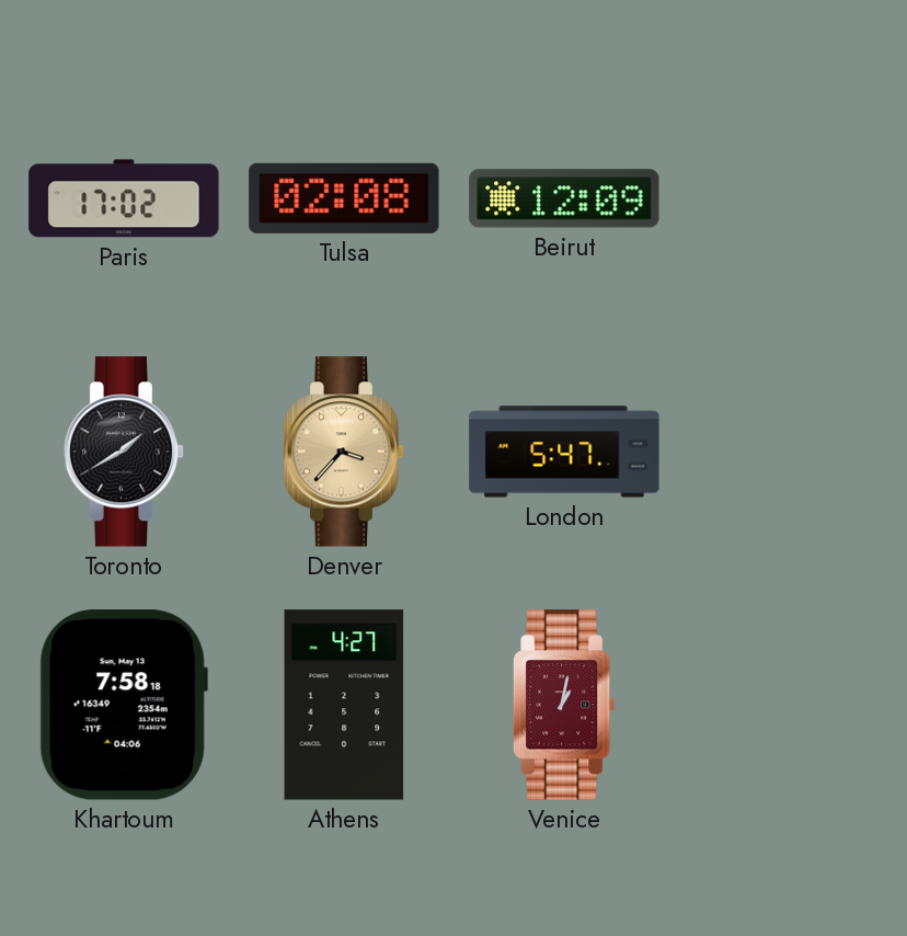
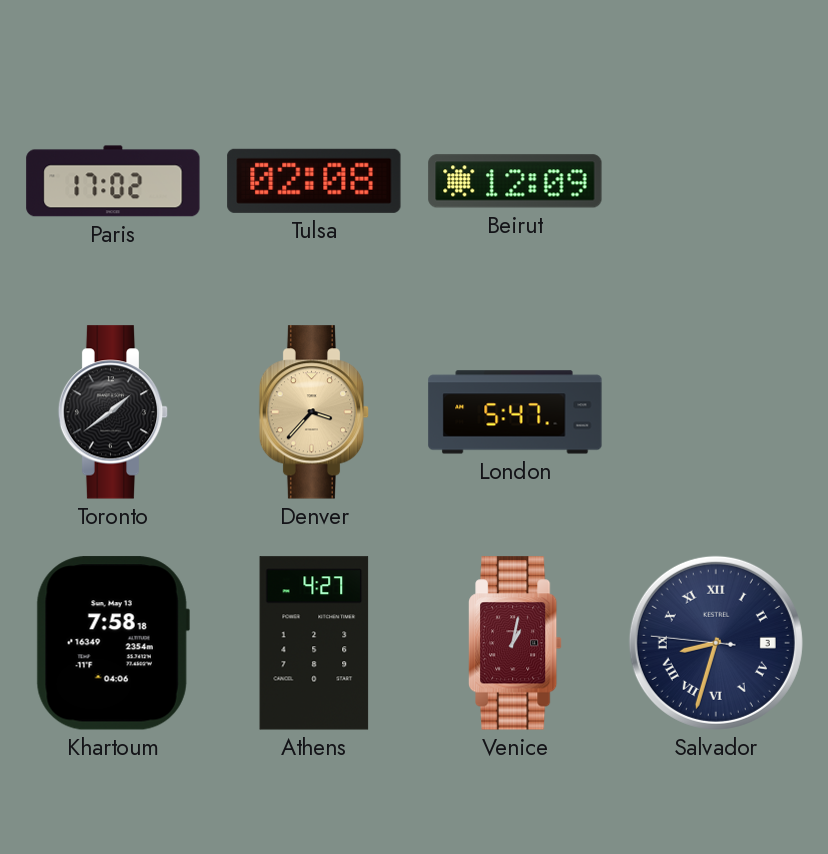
Toronto: 1:40 -> 1:39
Salvador: none -> 8:32
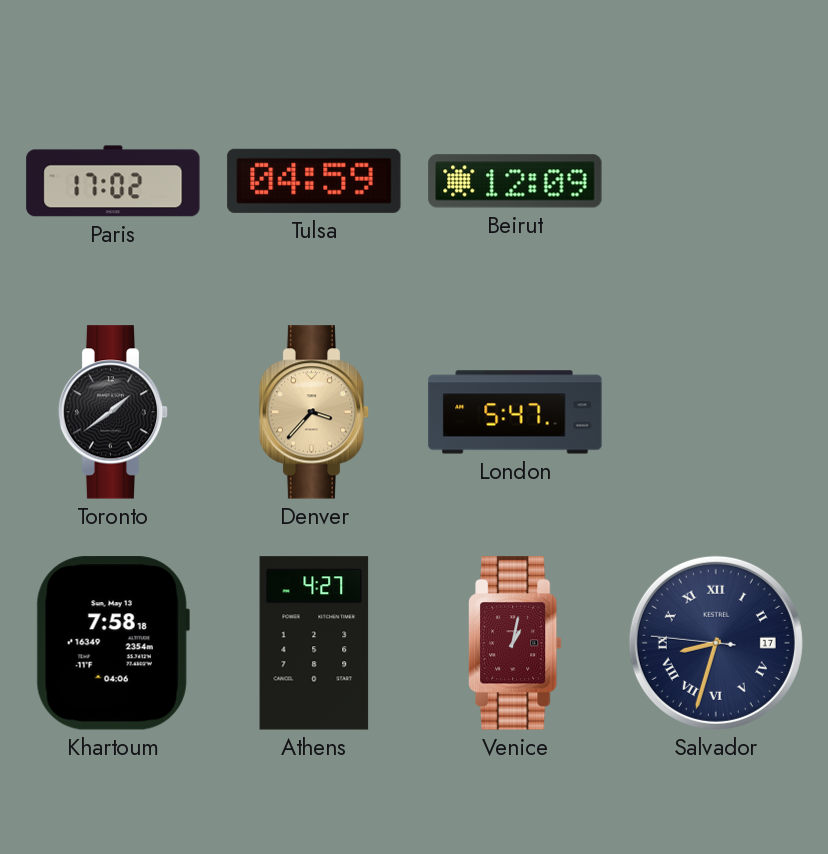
Tulsa: 02:08 -> 04:59
Salvador date: 3 -> 17
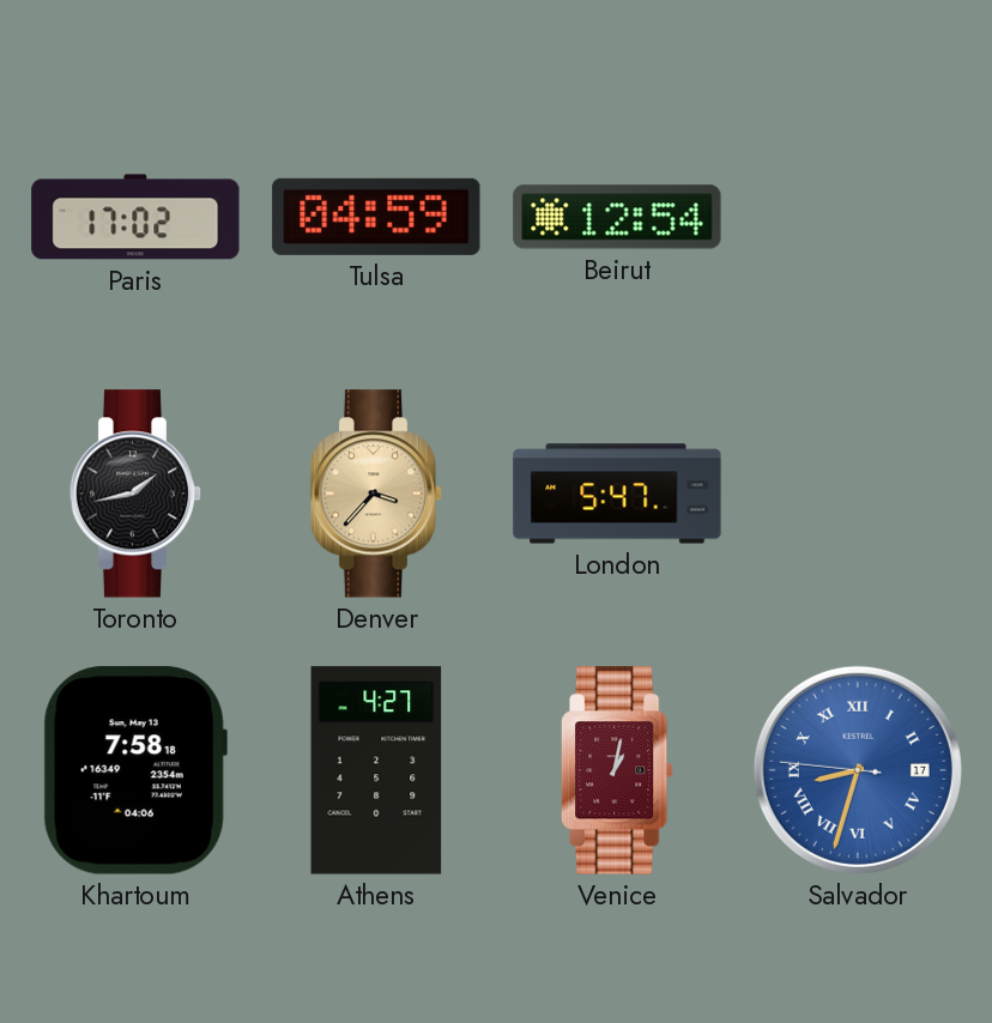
Beirut: 12:09 -> 12:54
Toronto: 1:39 -> 1:43
Salvador dial: navy -> blue
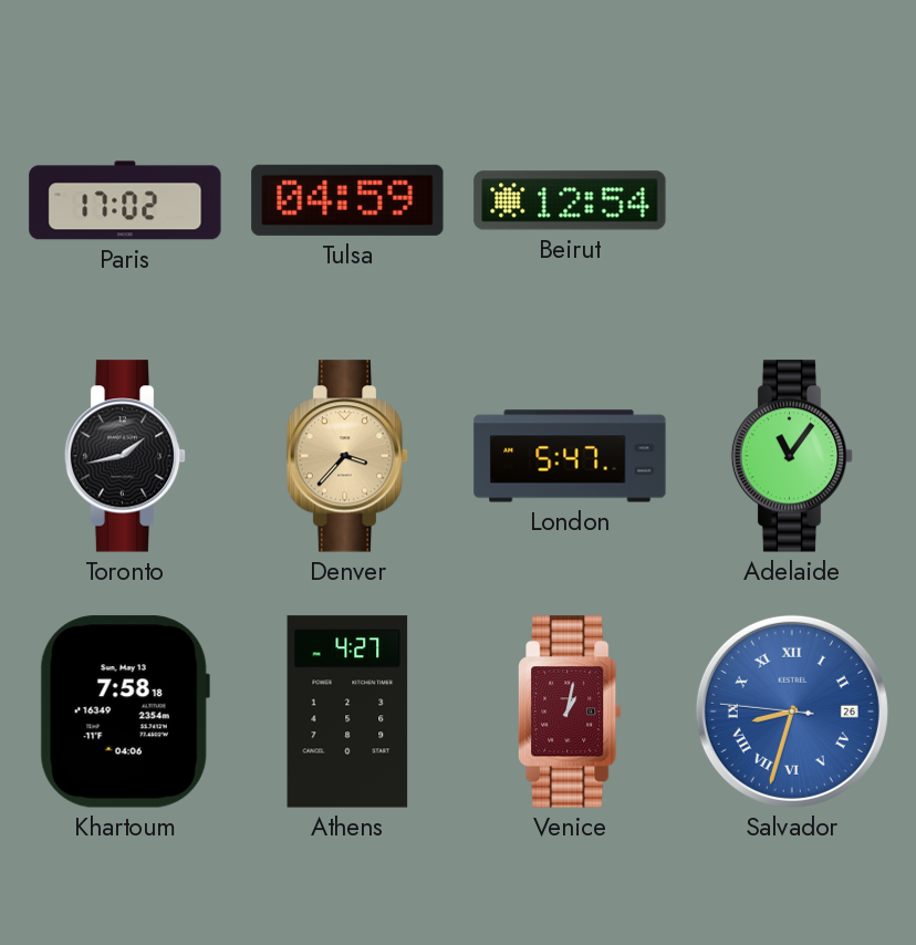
Adelaide: none -> 11:06
Salvador date: 17 -> 26
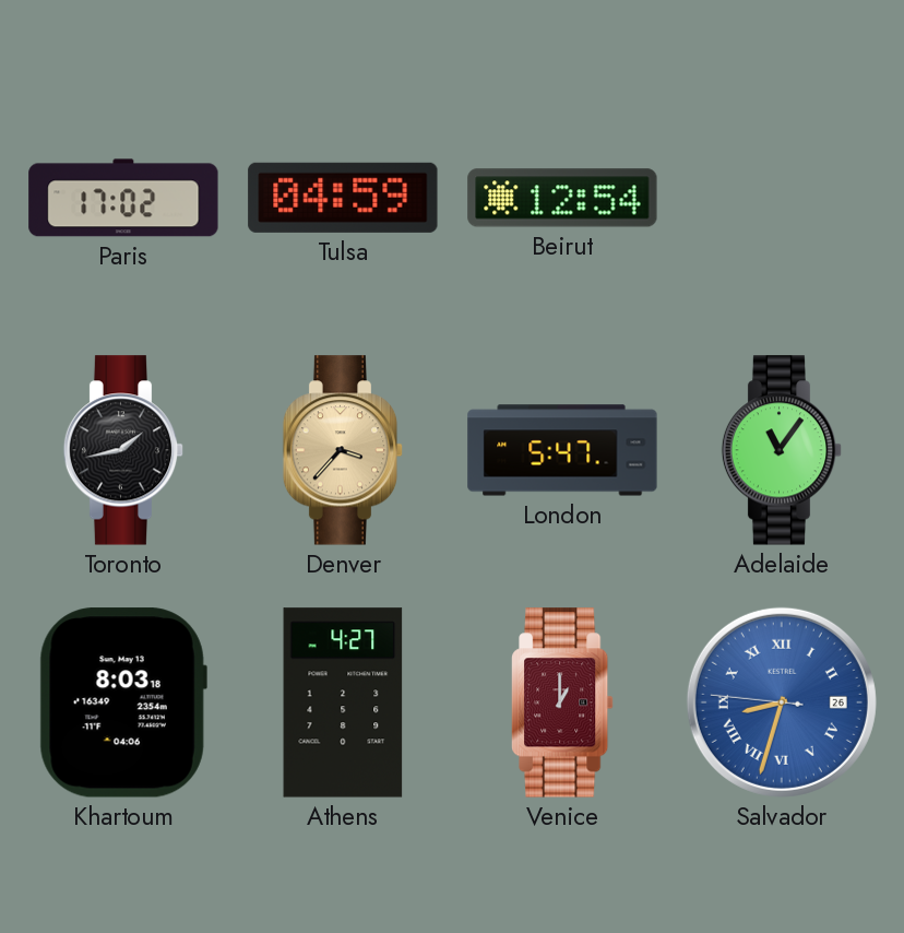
Khartoum: 7:58 -> 8:03
Venice: 1:02 -> 1:00
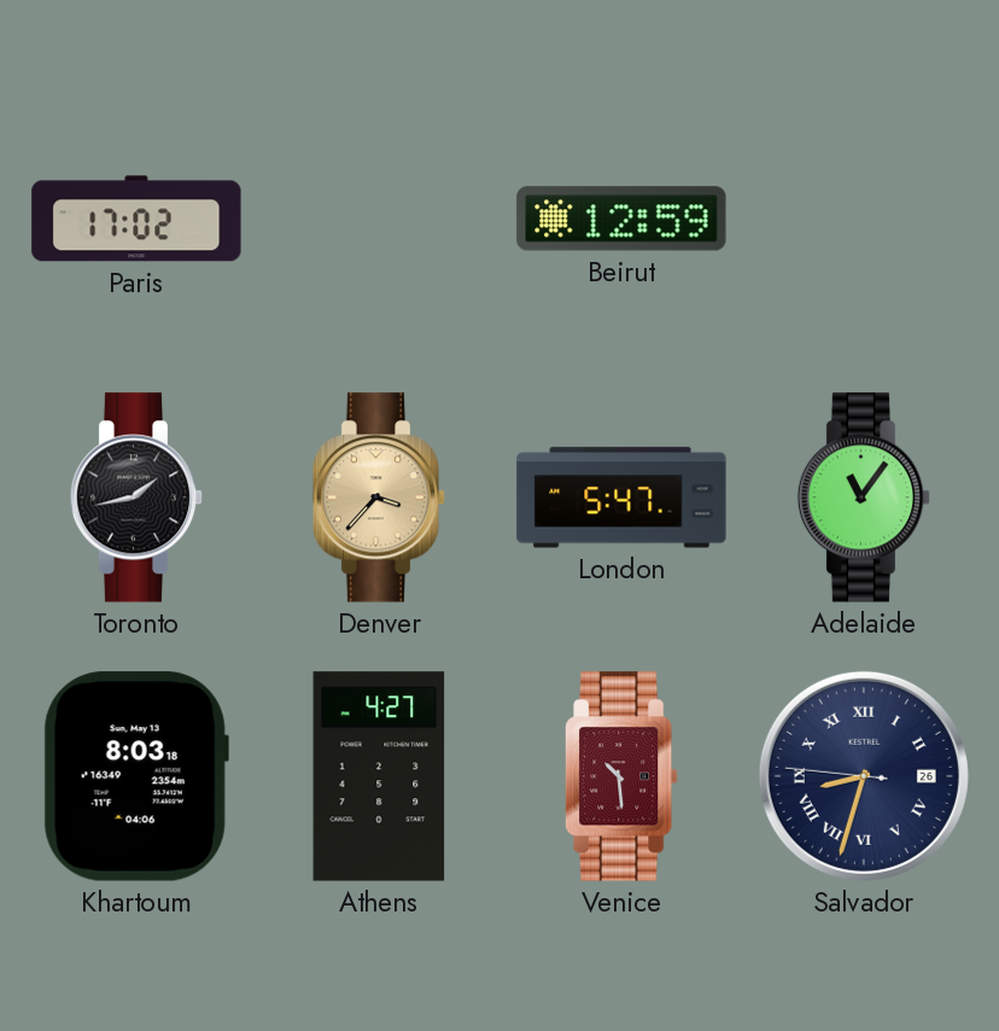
Tulsa: 04:59 -> none
Beirut: 12:54 -> 12:59
Venice: 1:00 -> 10:29
Salvador dial: blue -> navy
